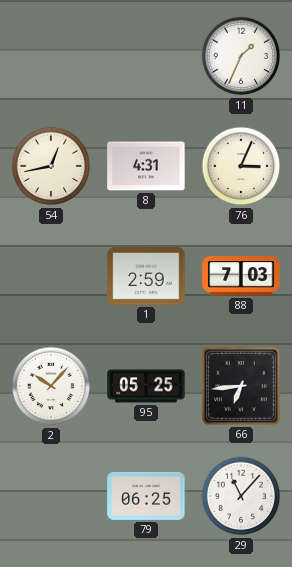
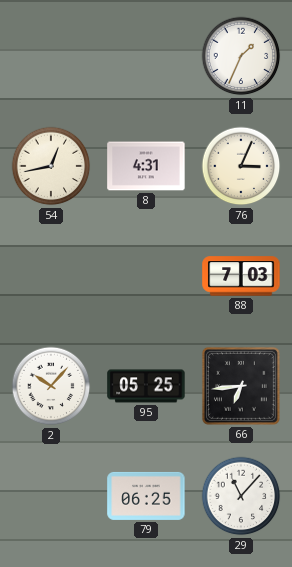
1: 2:59 -> none
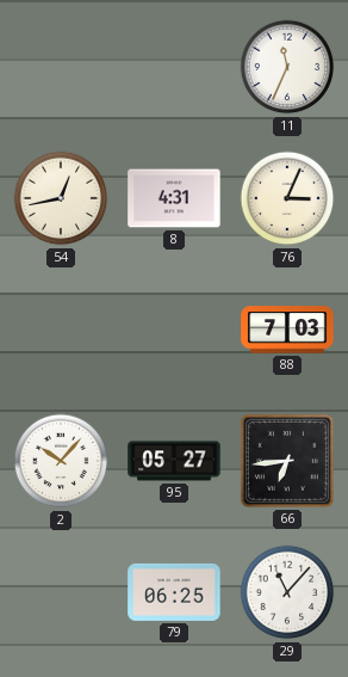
11: 1:34 -> 11:34
95: 05:25 -> 05:27
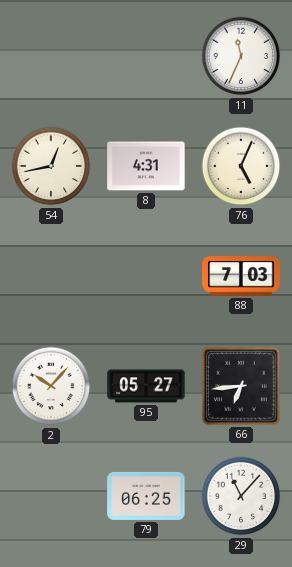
76: 3:04 -> 5:04
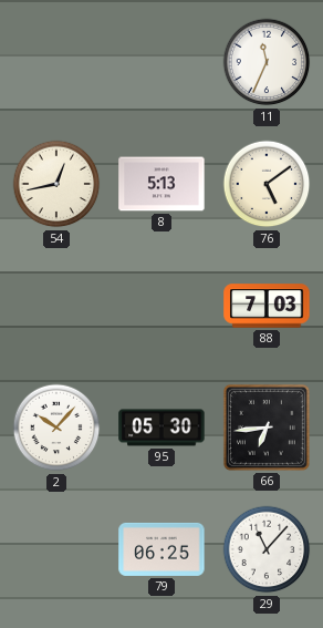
8: 4:31 -> 5:13
76: 5:04 -> 5:09
95: 05:27 -> 05:30
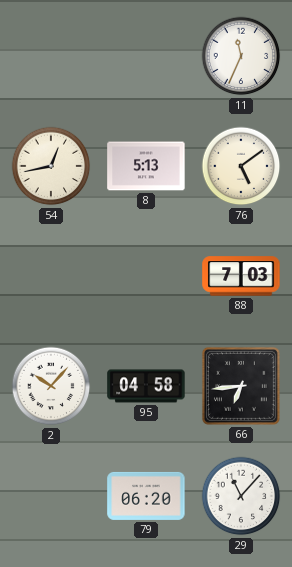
95: 05:30 -> 04:58
79: 06:25 -> 06:20
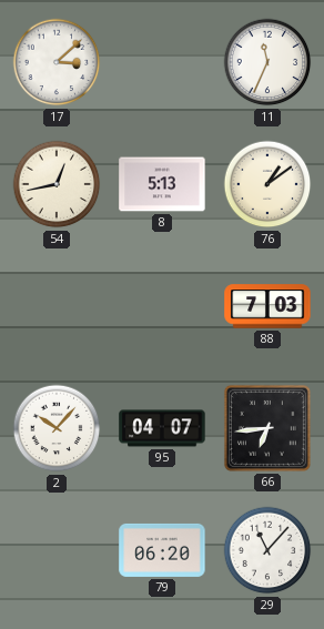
17: none -> 3:08
76: 5:09 -> 1:09
95: 04:58 -> 04:07
